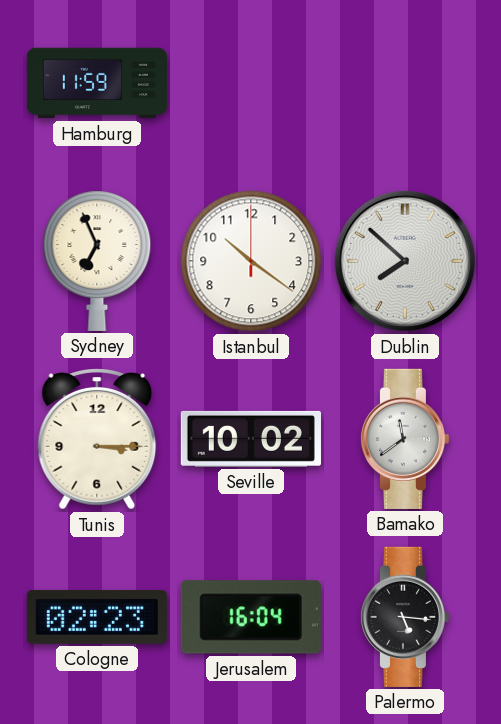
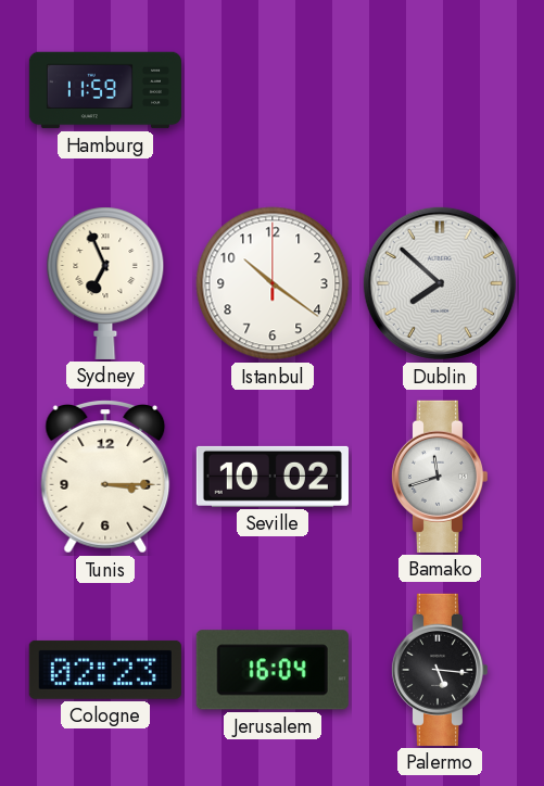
Bamako: 11:39 -> 11:42
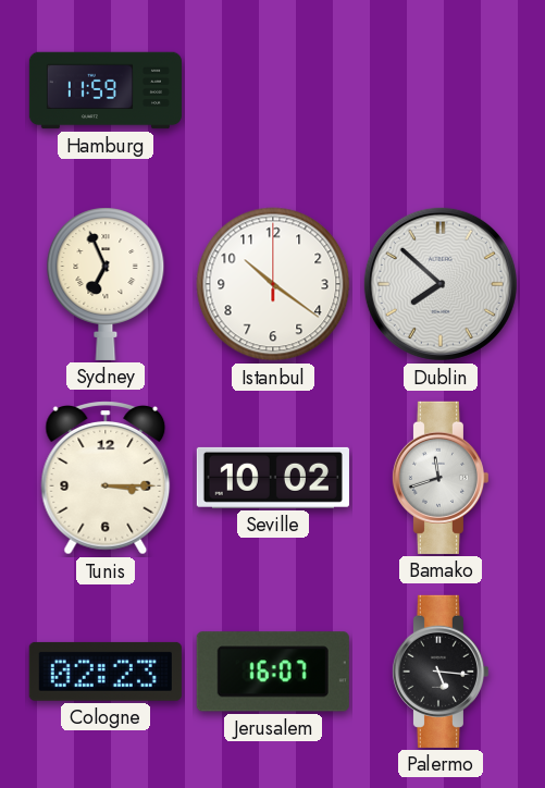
Jerusalem: 16:04 -> 16:07
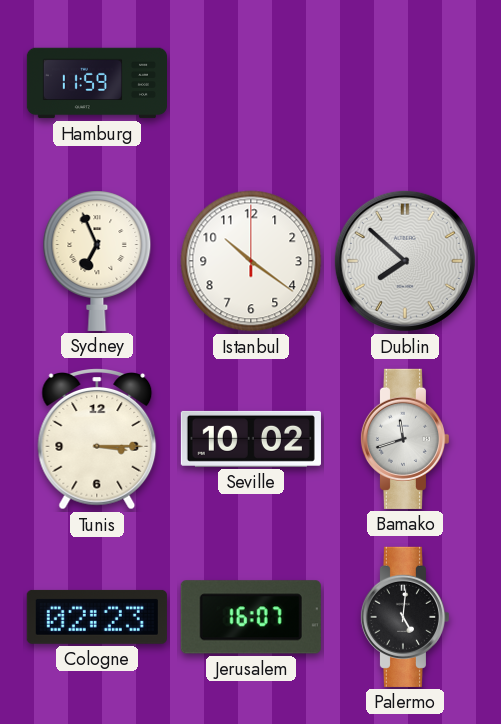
Palermo: 5:16 -> 5:01
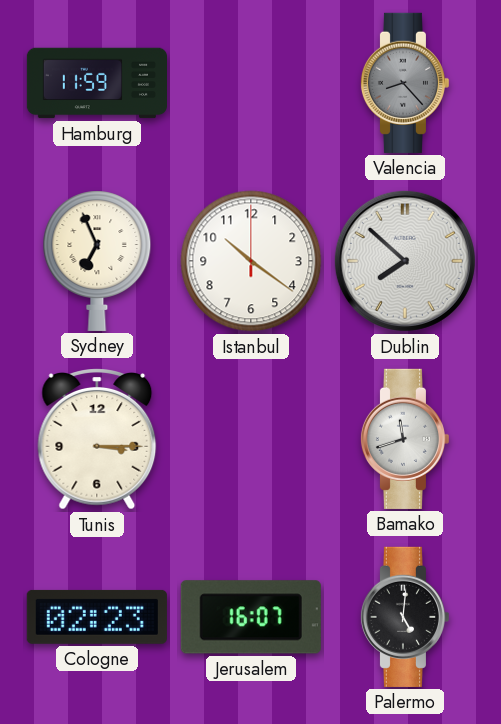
Valencia: none -> 8:23
Seville: 10:02 -> none
